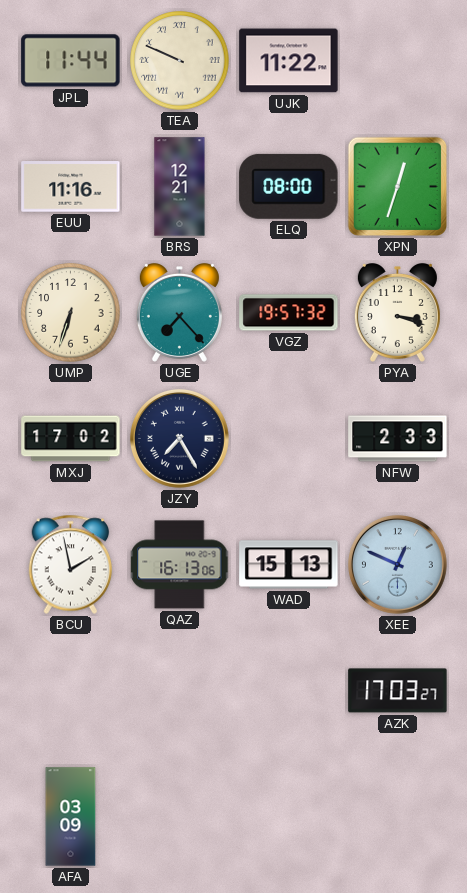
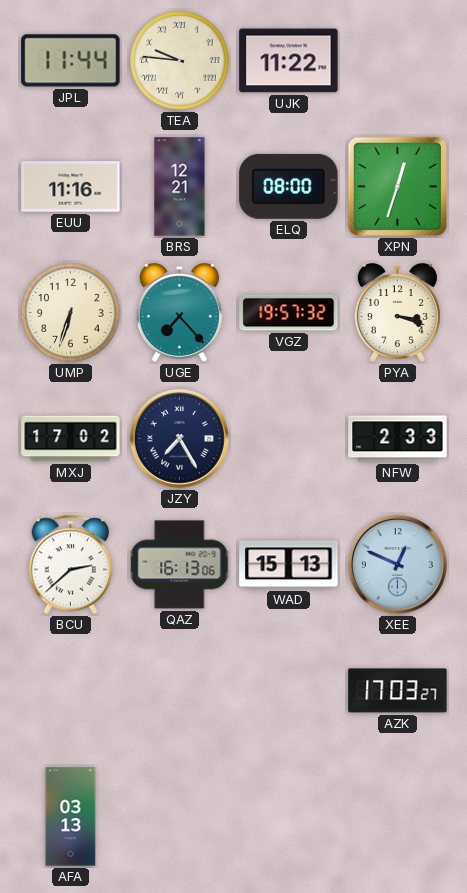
TEA: 9:49 -> 9:46
BCU: 1:58 -> 2:38
AFA: 03:09 -> 03:13
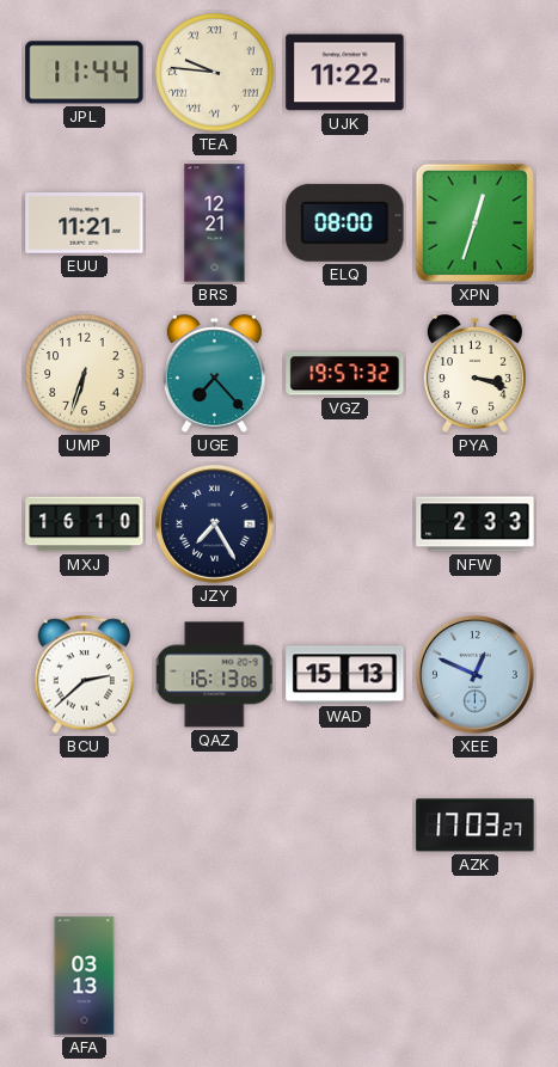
EUU: 11:16 -> 11:21
MXJ: 17:02 -> 16:10
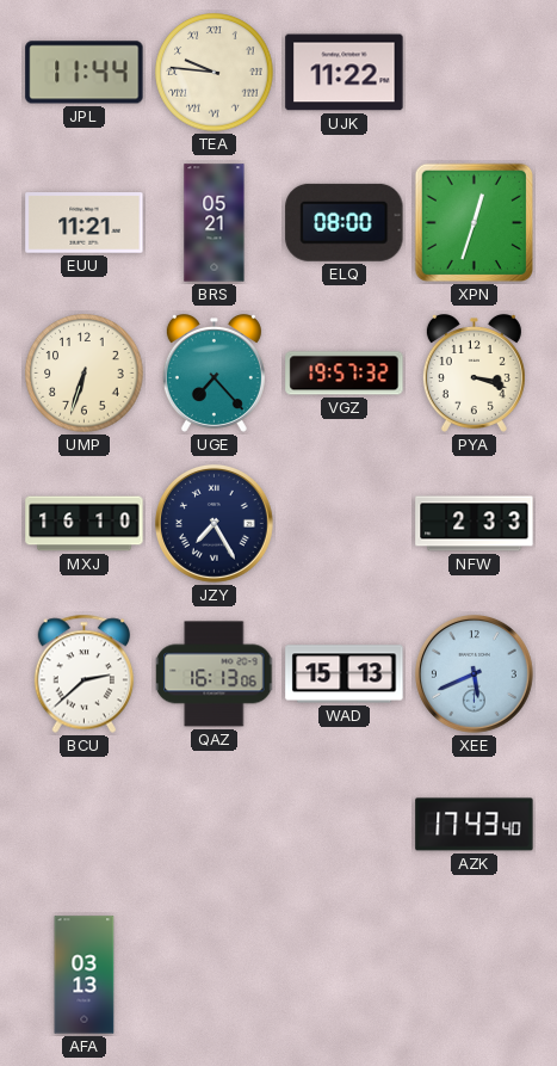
BRS: 12:21 -> 05:21
XEE: 12:49 -> 5:41
AZK: 17:03 -> 17:43
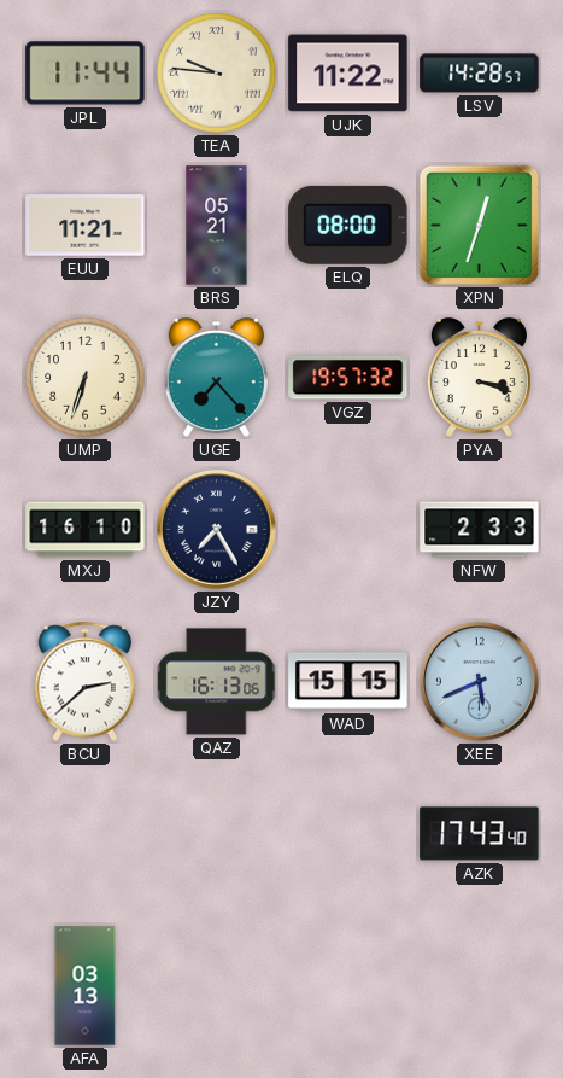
LSV: none -> 14:28
WAD: 15:13 -> 15:15
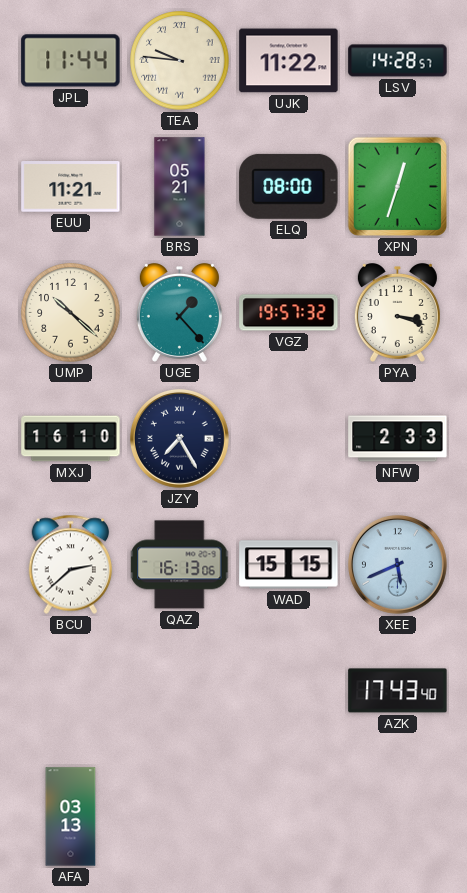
UMP: 6:33 -> 10:22
UGE: 7:23 -> 1:23
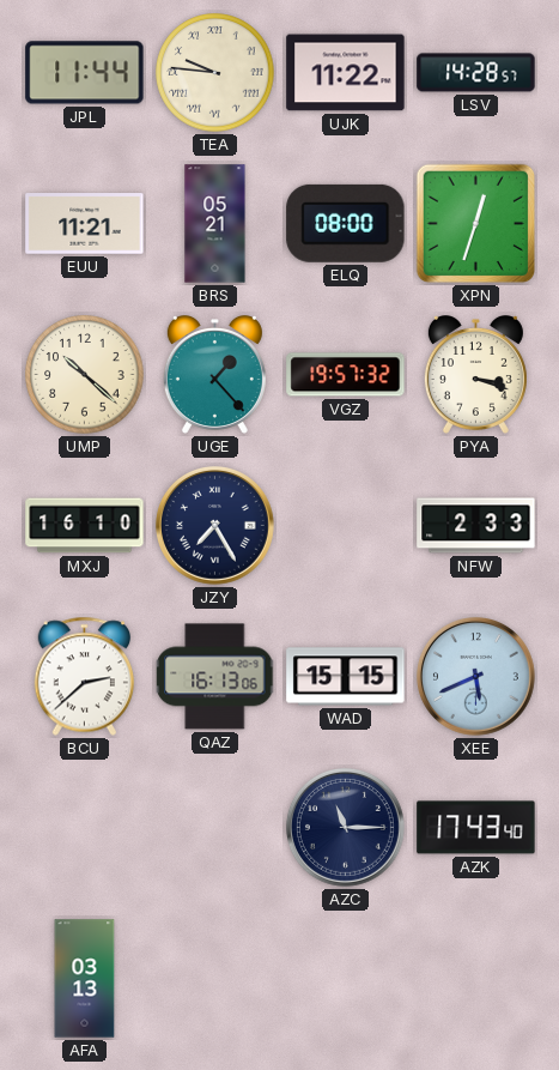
AZC: none -> 11:15
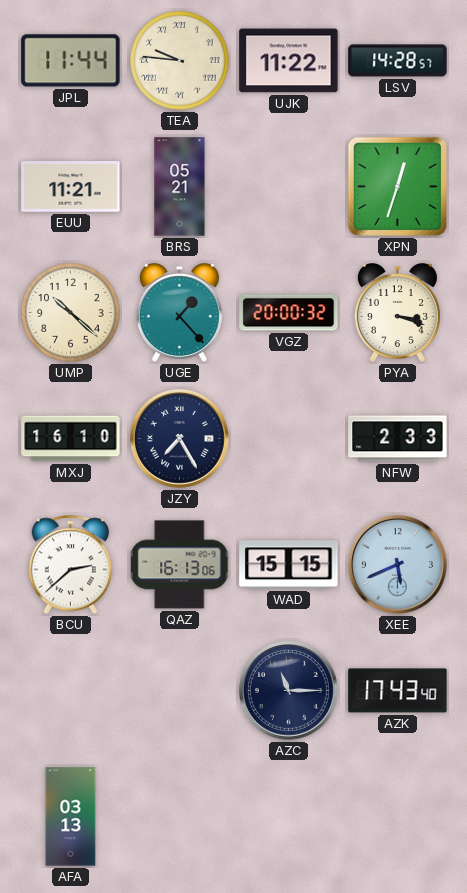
ELQ: 08:00 -> none
VGZ: 19:57 -> 20:00
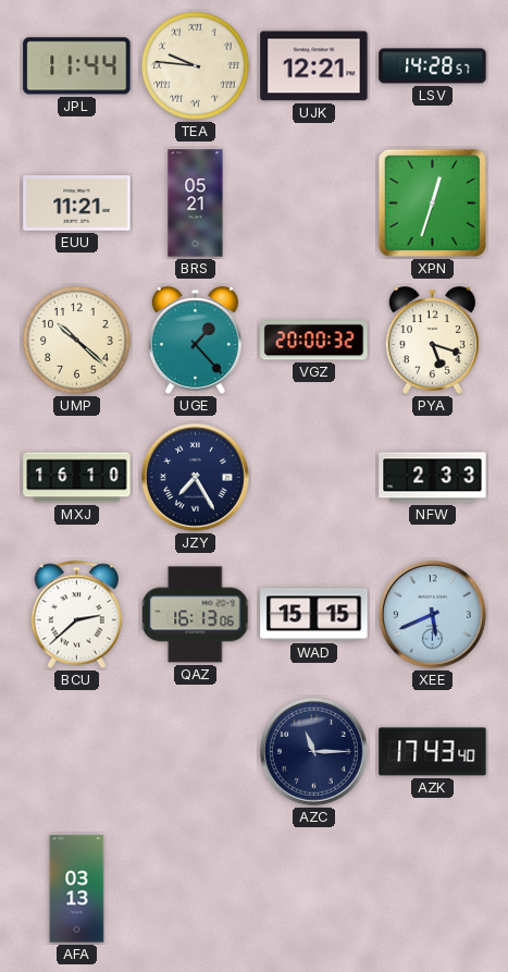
UJK: 11:22 -> 12:21
PYA: 3:18 -> 5:18
